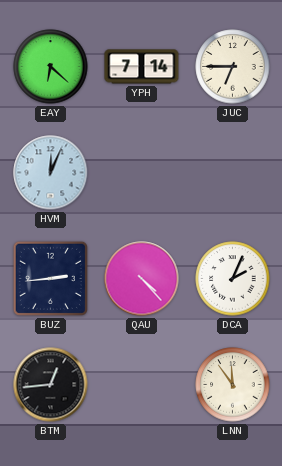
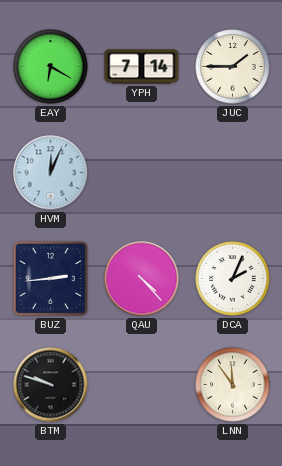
EAY: 6:22 -> 6:20
JUC: 6:45 -> 1:45
BTM: 12:44 -> 9:48
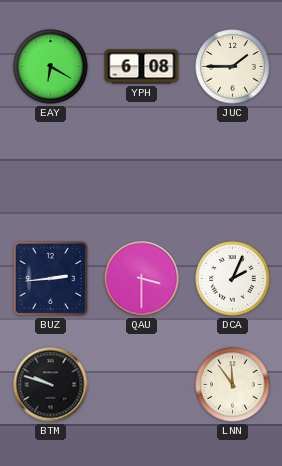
YPH: 7:14 -> 6:08
HVM: 12:04 -> none
QAU: 4:23 -> 3:30
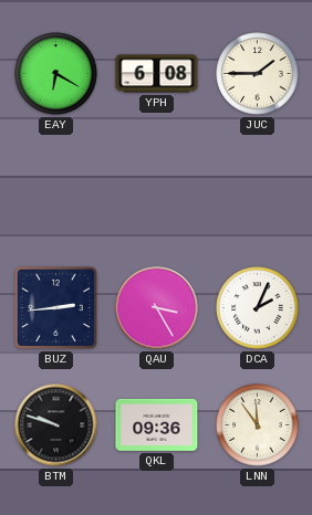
QAU: 3:30 -> 3:25
QKL: none -> 09:36
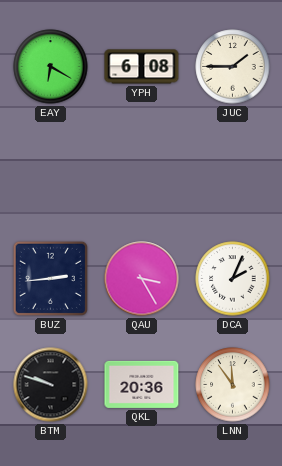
QKL: 09:36 -> 20:36
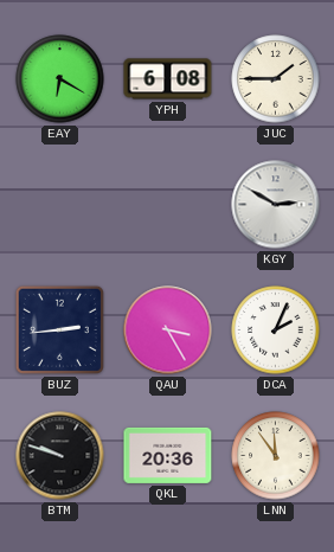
KGY: none -> 2:50
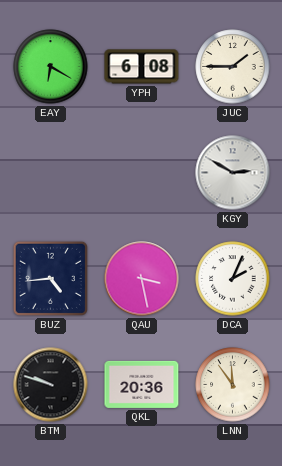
BUZ: 2:44 -> 4:44
QAU: 3:25 -> 3:28
